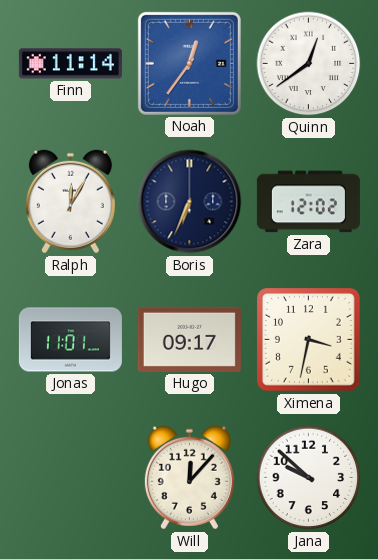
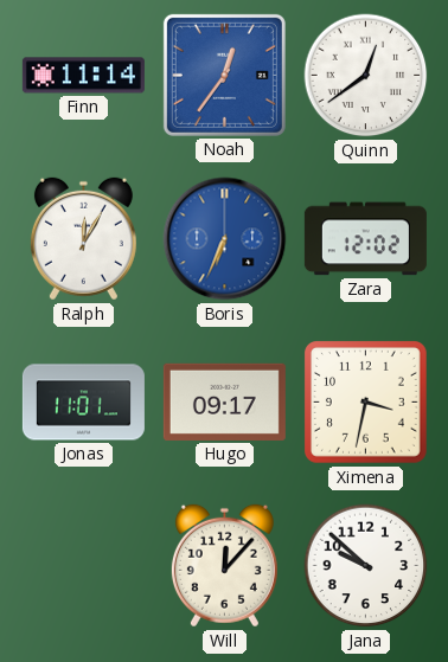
Boris dial: navy -> blue
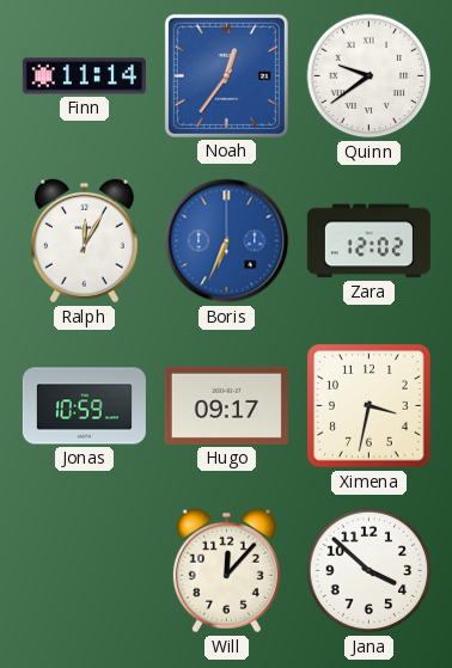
Quinn: 12:39 -> 9:39
Jonas: 11:01 -> 10:59
Jana: 9:52 -> 3:52
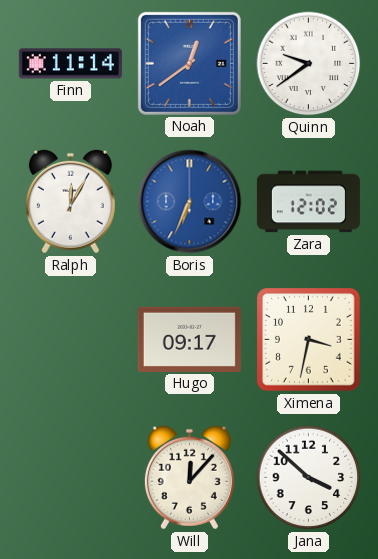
Noah: 12:36 -> 12:39
Jonas: 10:59 -> none
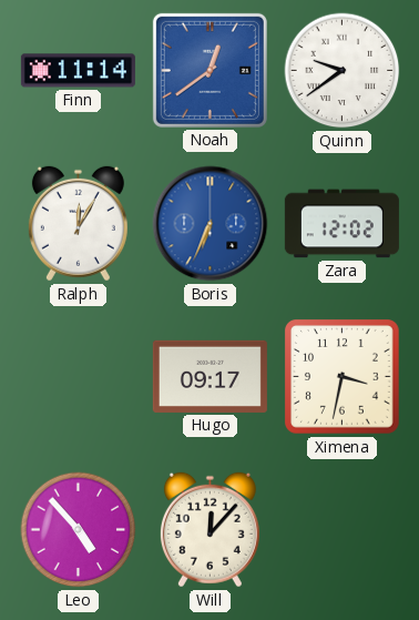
Leo: none -> 4:53
Jana: 3:52 -> none
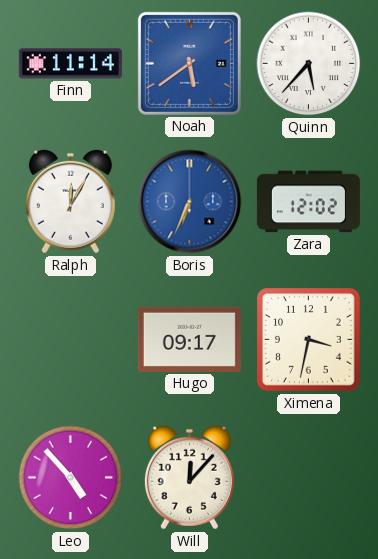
Noah: 12:39 -> 5:39
Quinn: 9:39 -> 5:37
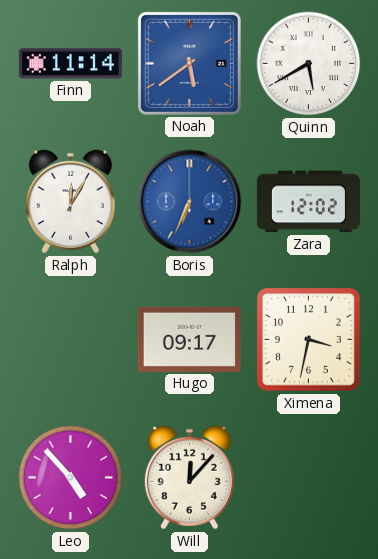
Quinn: 5:37 -> 5:40
